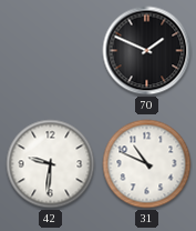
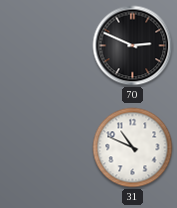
70: 1:49 -> 2:49
42: 9:31 -> none
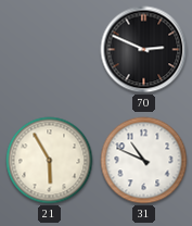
21: none -> 5:55
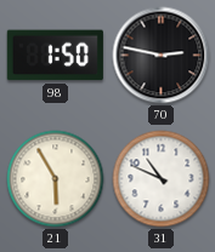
98: none -> 1:50
70: 2:49 -> 2:47
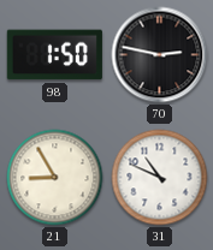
21: 5:55 -> 8:55
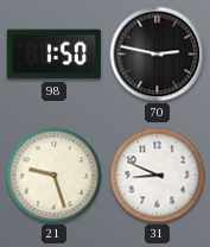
21: 8:55 -> 9:27
31: 10:49 -> 8:49
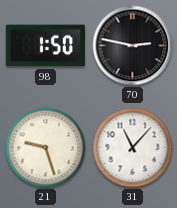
31: 8:49 -> 11:07
